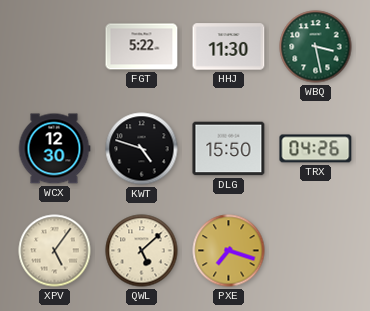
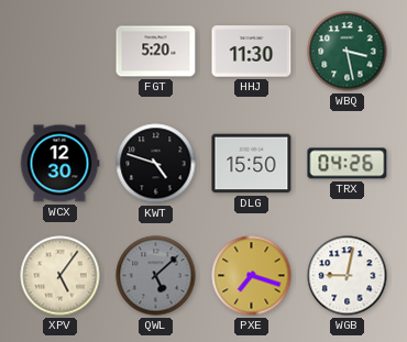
FGT: 5:22 -> 5:20
QWL dial: cream -> grey
WGB: none -> 9:02
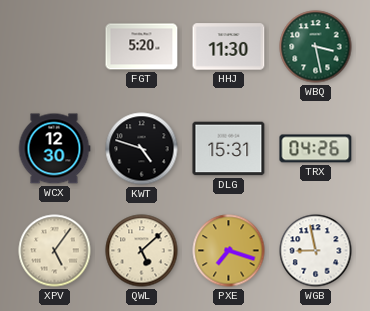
DLG: 15:50 -> 15:31
QWL dial: grey -> cream
WGB: 9:02 -> 8:58
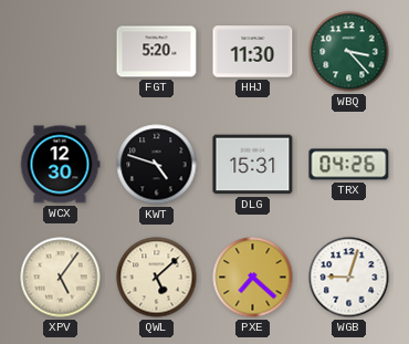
WBQ: 3:28 -> 3:23
PXE: 7:18 -> 7:22
WGB: 8:58 -> 9:03
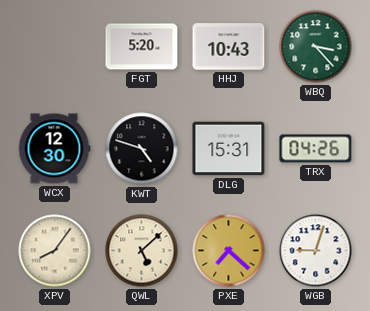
HHJ: 11:30 -> 10:43
XPV: 5:06 -> 8:06
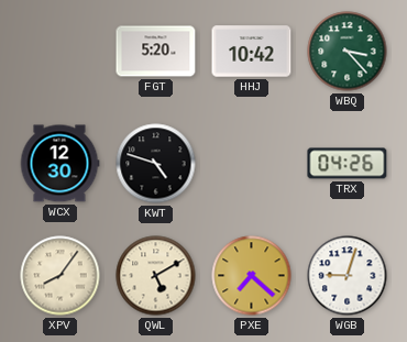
HHJ: 10:43 -> 10:42
DLG: 15:31 -> none
QWL: 5:08 -> 5:10
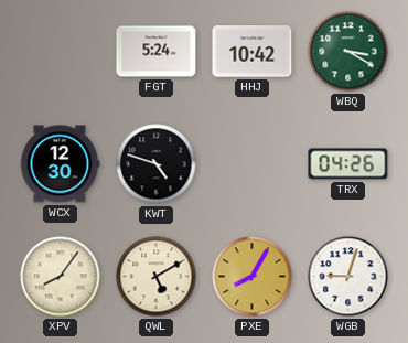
FGT: 5:20 -> 5:24
WBQ: 3:23 -> 3:20
PXE: 7:22 -> 8:05
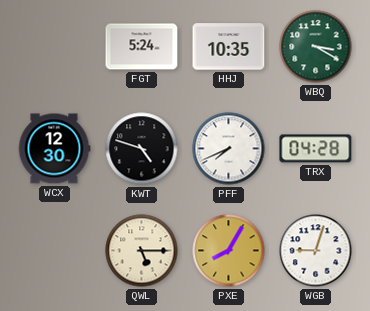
HHJ: 10:42 -> 10:35
PFF: none -> 7:41
TRX: 04:26 -> 04:28
XPV: 8:06 -> none
QWL: 5:10 -> 5:15
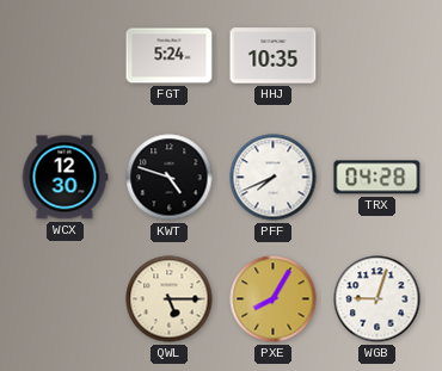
WBQ: 3:20 -> none
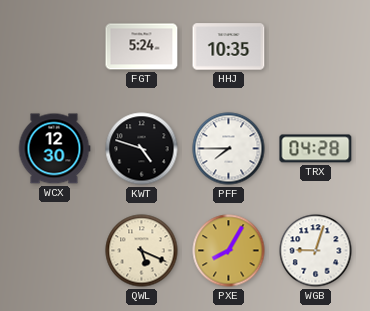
PFF: 7:41 -> 7:45
QWL: 5:15 -> 5:19
